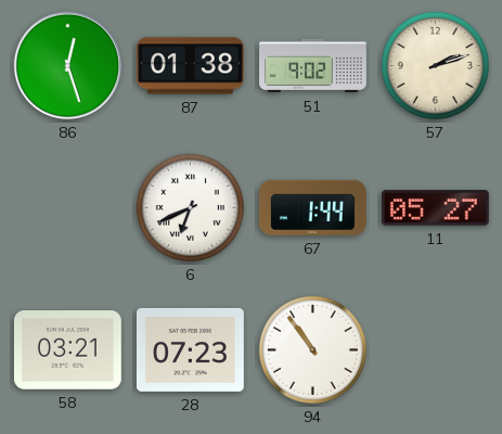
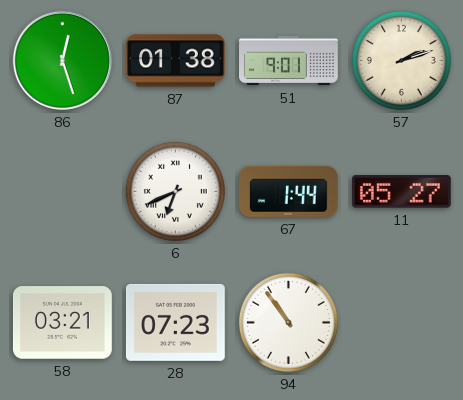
51: 9:02 -> 9:01
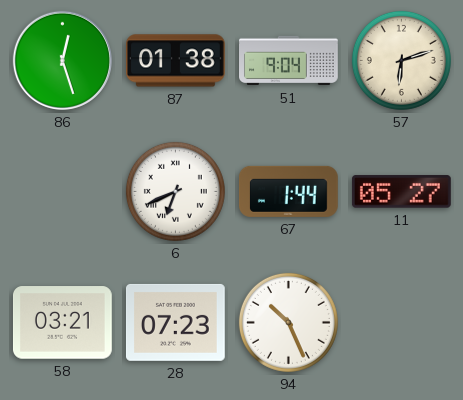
51: 9:01 -> 9:04
57: 2:12 -> 6:12
94: 10:54 -> 10:26
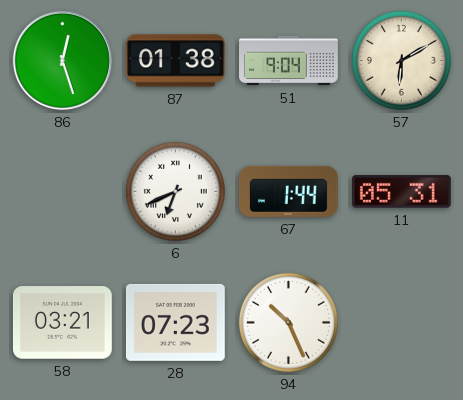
57: 6:12 -> 6:10
11: 05:27 -> 05:31
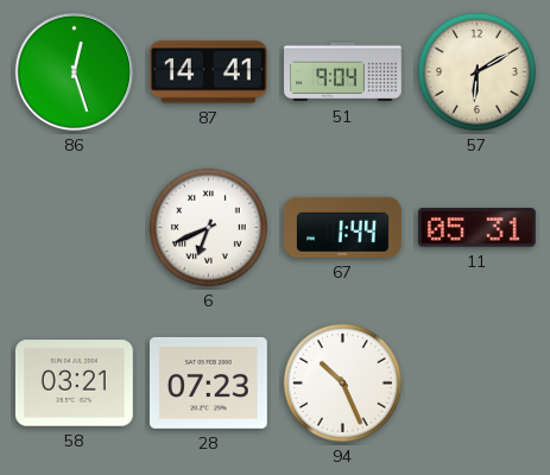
87: 01:38 -> 14:41
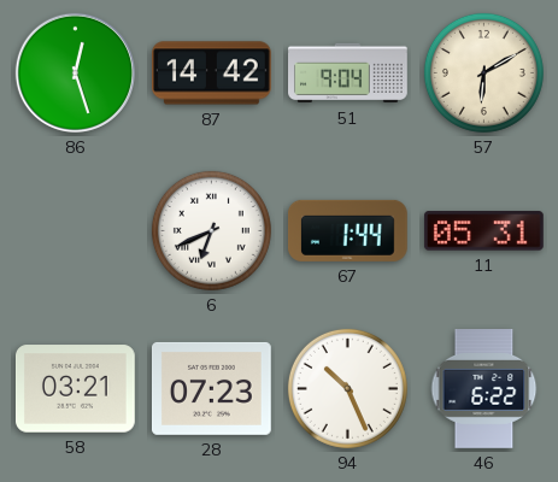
87: 14:41 -> 14:42
46: none -> 6:22
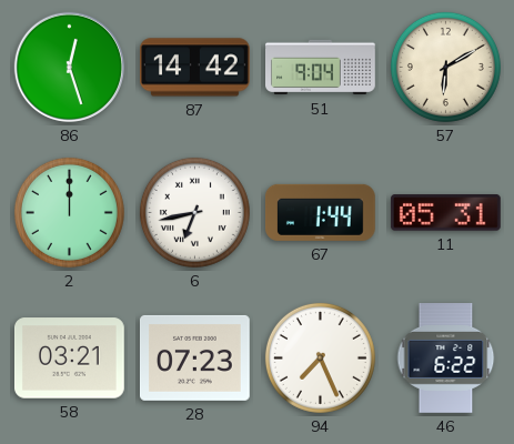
2: none -> 12:00
6: 6:41 -> 6:43
94: 10:26 -> 7:26
